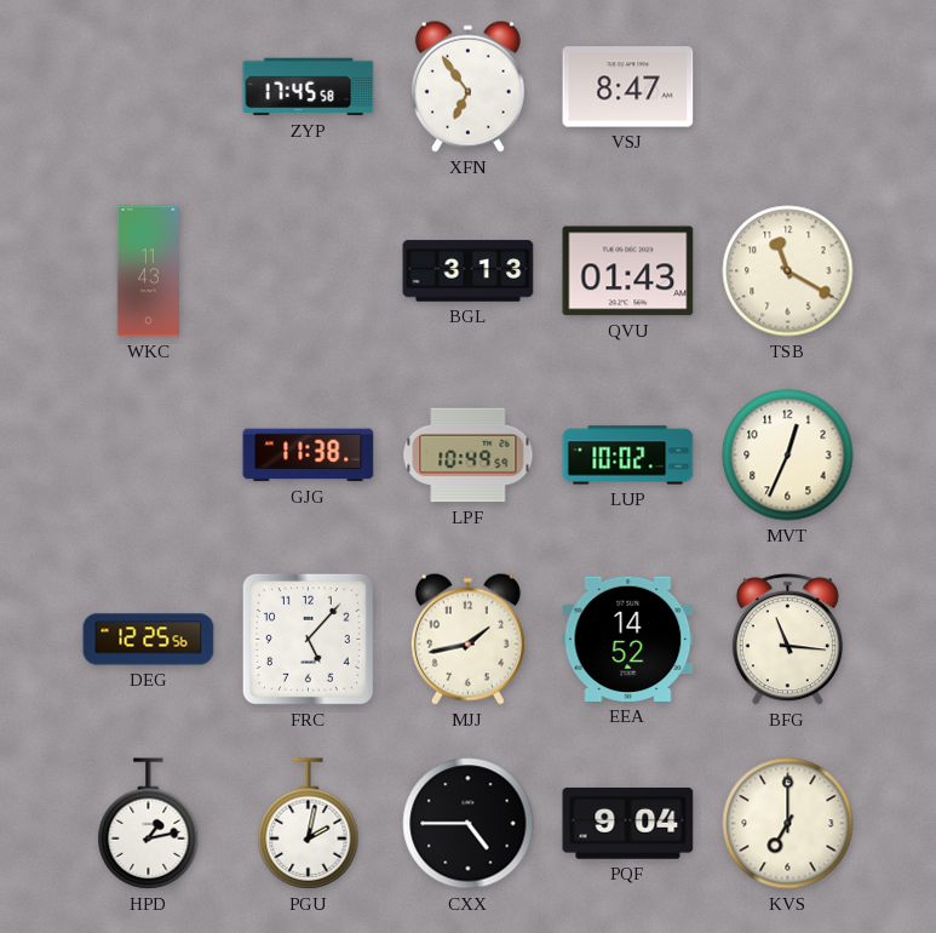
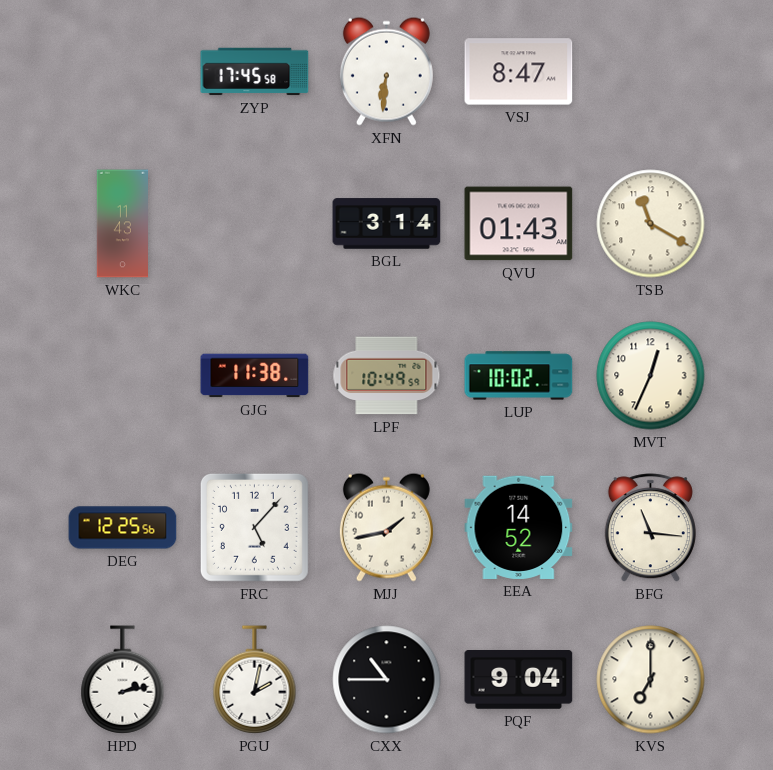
XFN: 6:54 -> 6:31
BGL: 3:13 -> 3:14
HPD: 1:13 -> 2:13
CXX: 4:45 -> 10:45
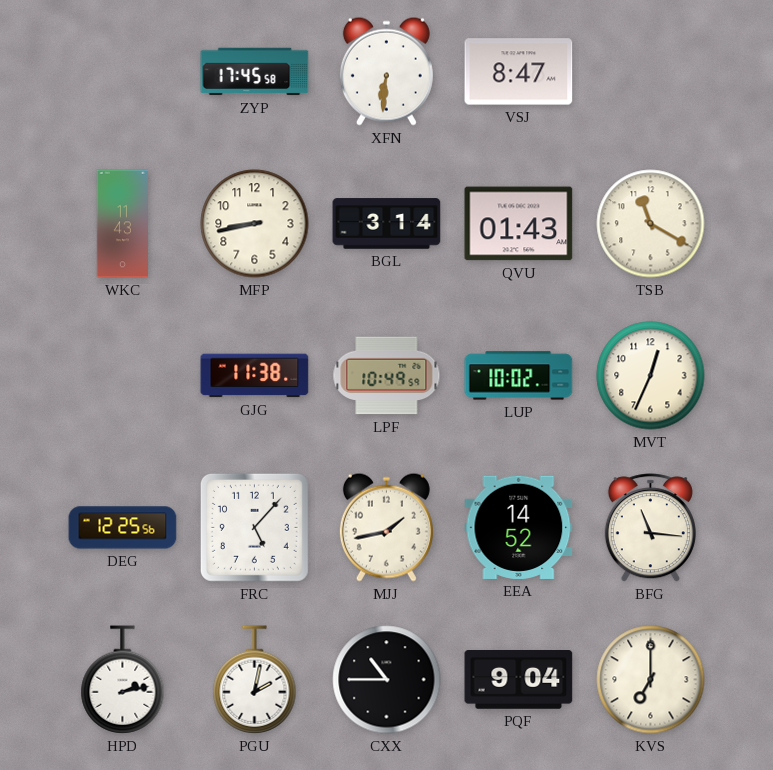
MFP: none -> 8:43
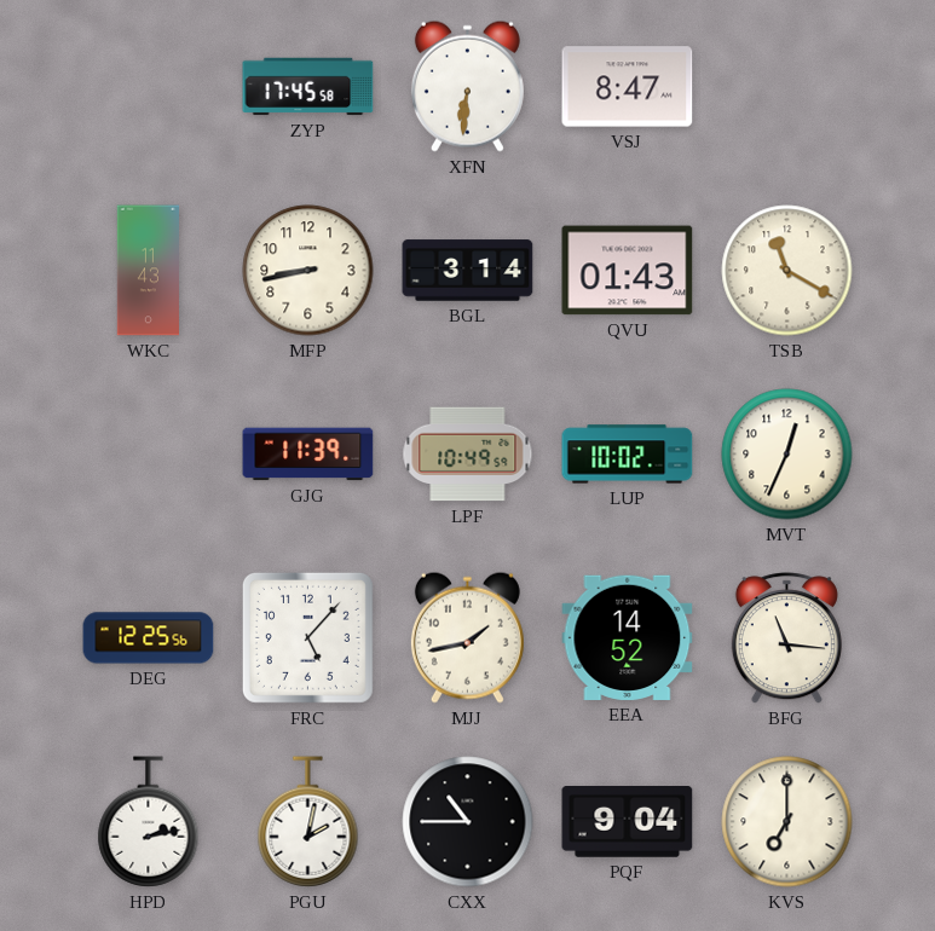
GJG: 11:38 -> 11:39
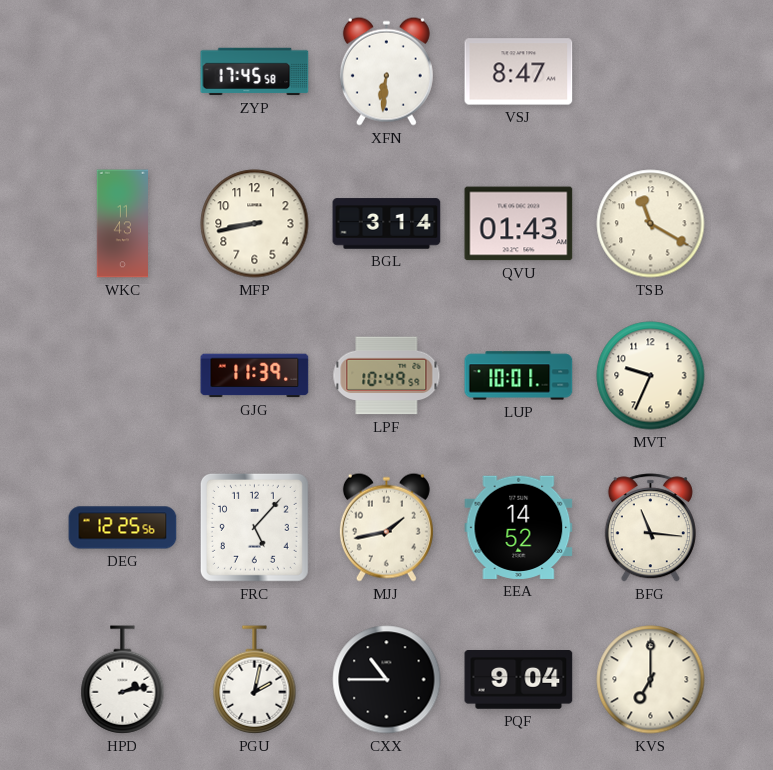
LUP: 10:02 -> 10:01
MVT: 12:34 -> 9:34
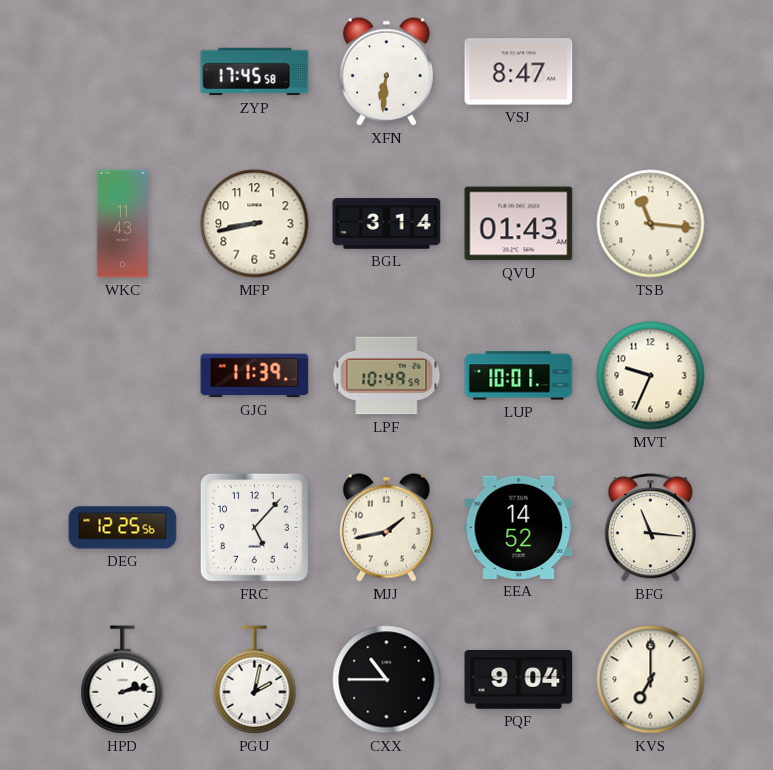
TSB: 11:20 -> 11:16
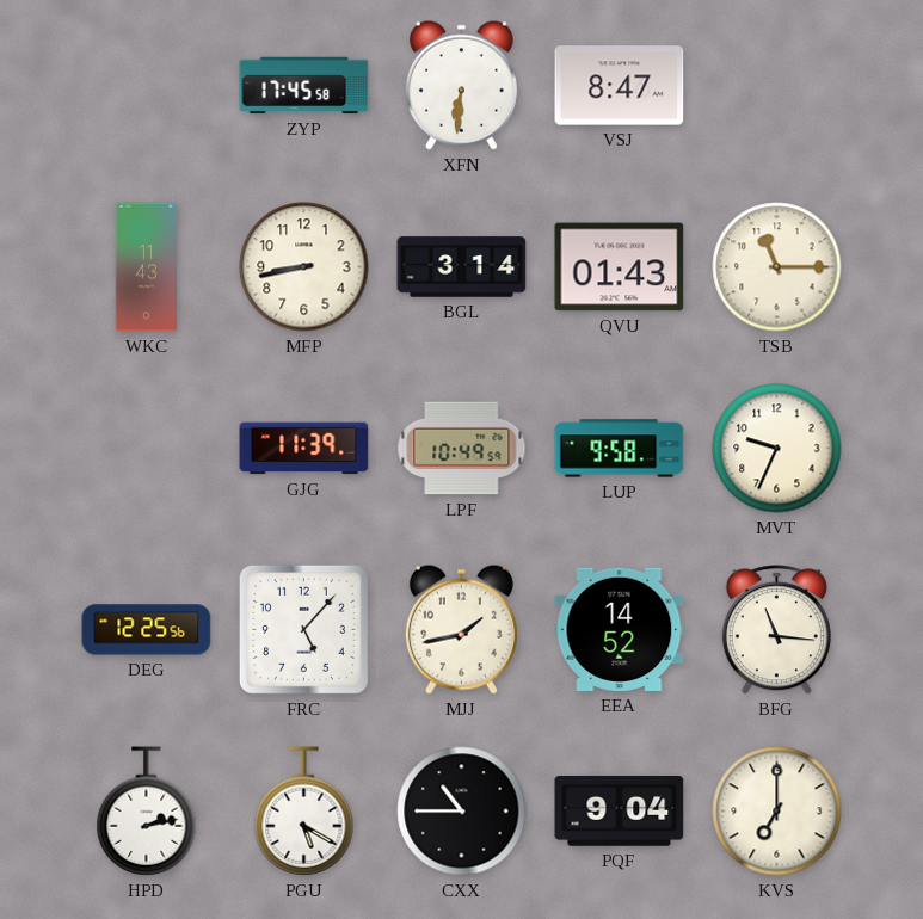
TSB: 11:16 -> 11:15
LUP: 10:01 -> 9:58
PGU: 2:02 -> 5:20
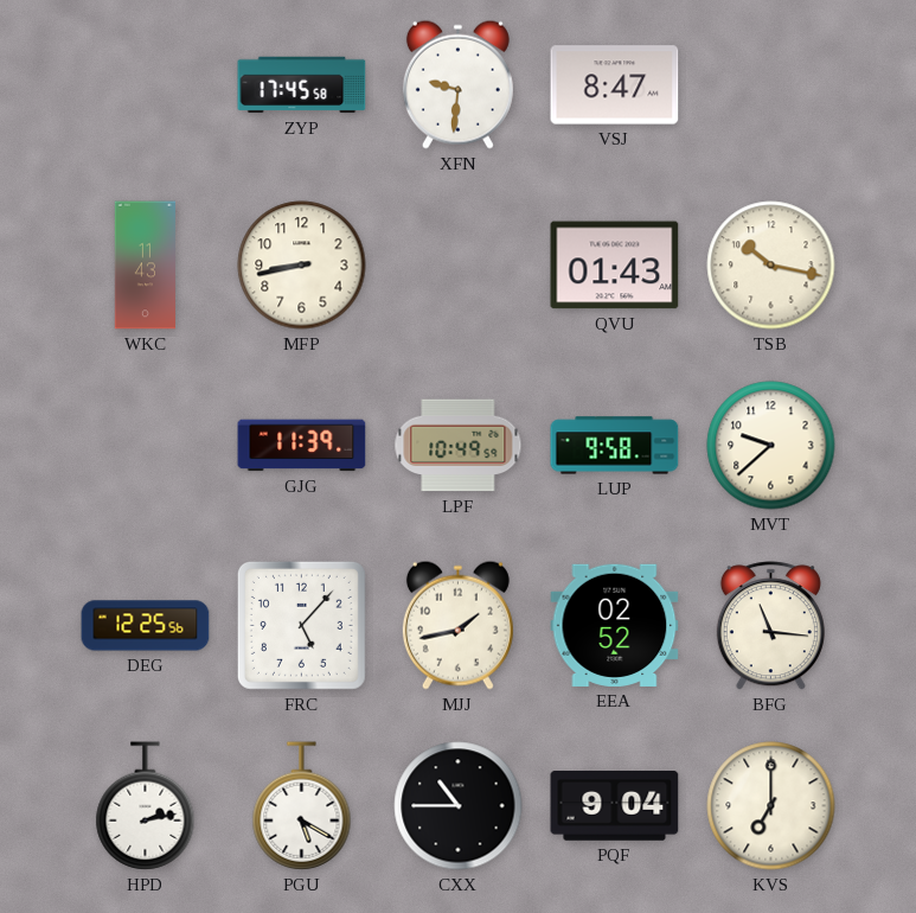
XFN: 6:31 -> 9:31
BGL: 3:14 -> none
TSB: 11:15 -> 10:17
MVT: 9:34 -> 9:38
EEA: 14:52 -> 02:52
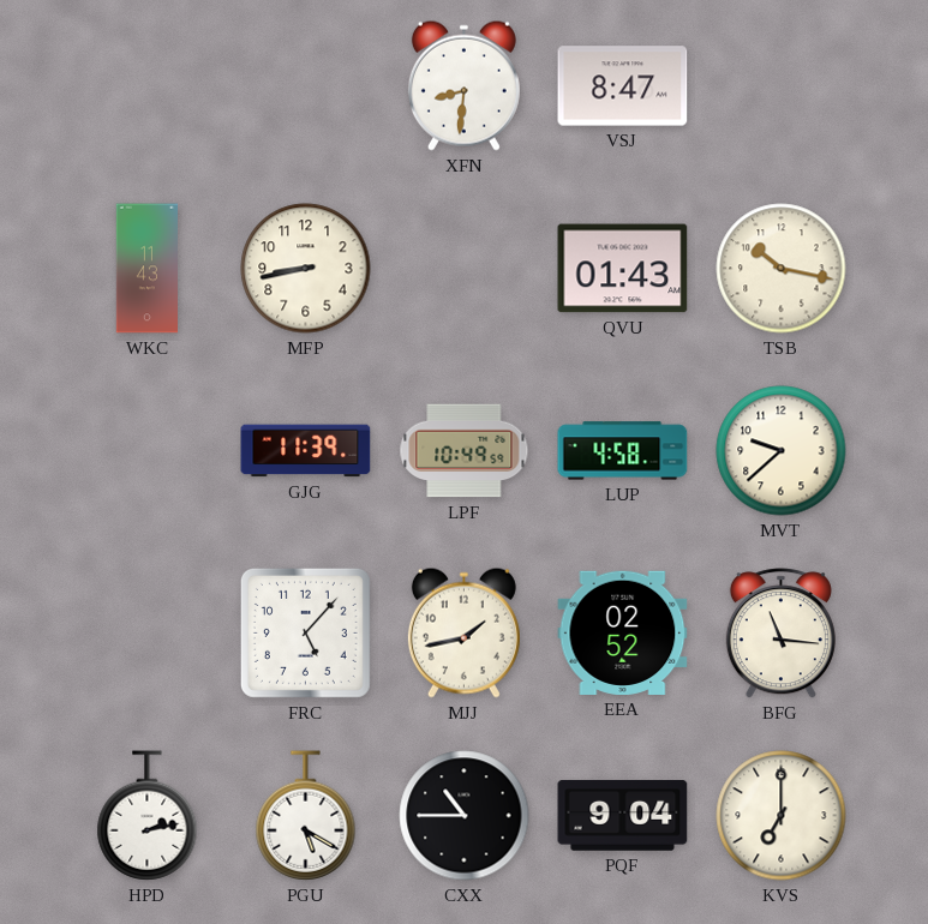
ZYP: 17:45 -> none
XFN: 9:31 -> 8:31
LUP: 9:58 -> 4:58
DEG: 12:25 -> none
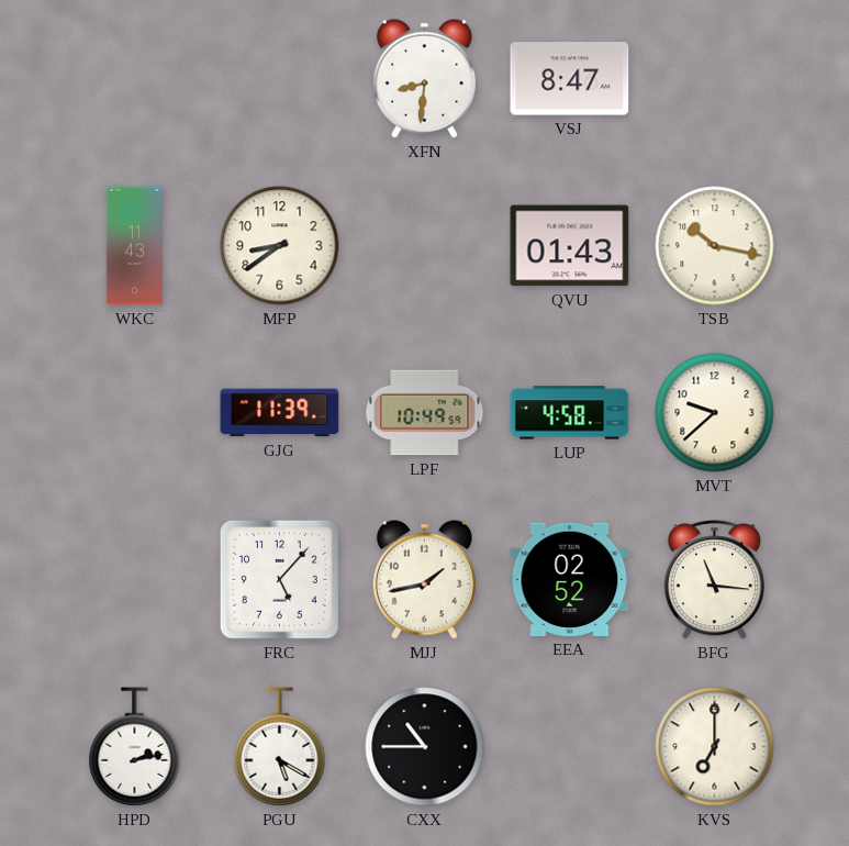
MFP: 8:43 -> 8:39
PQF: 9:04 -> none
